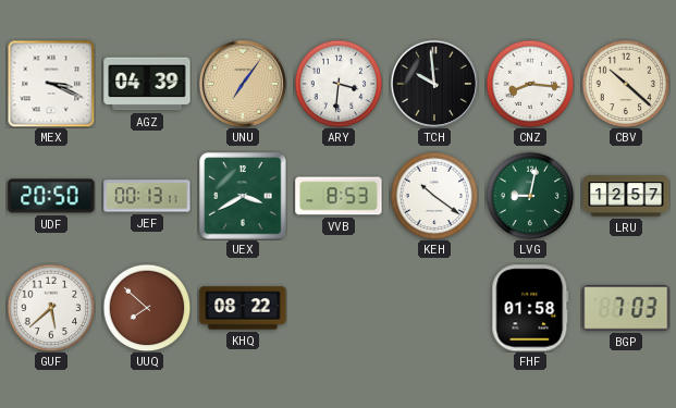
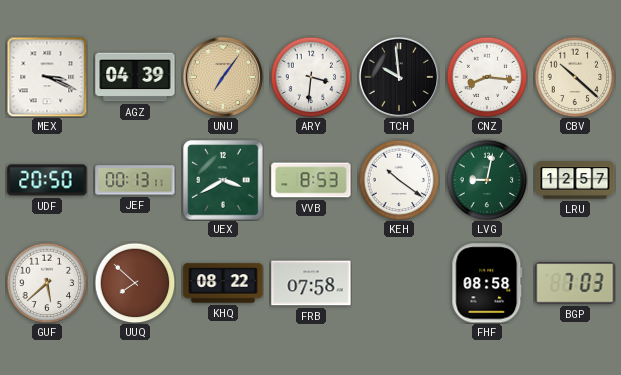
FRB: none -> 07:58
FHF: 01:58 -> 08:58
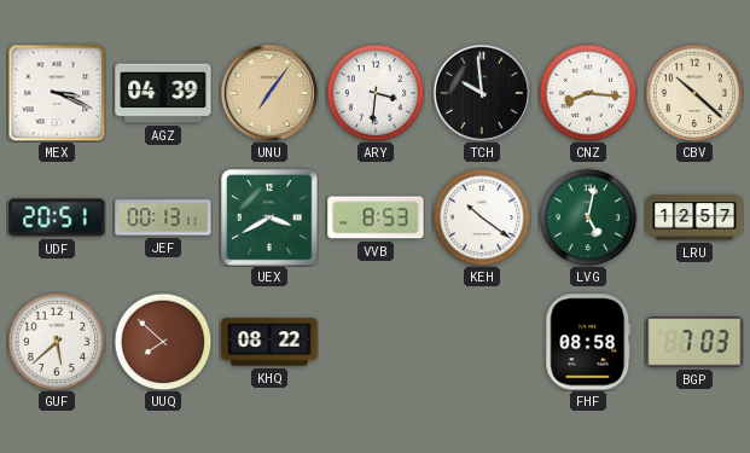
UDF: 20:50 -> 20:51
LVG: 9:02 -> 5:02
FRB: 07:58 -> none
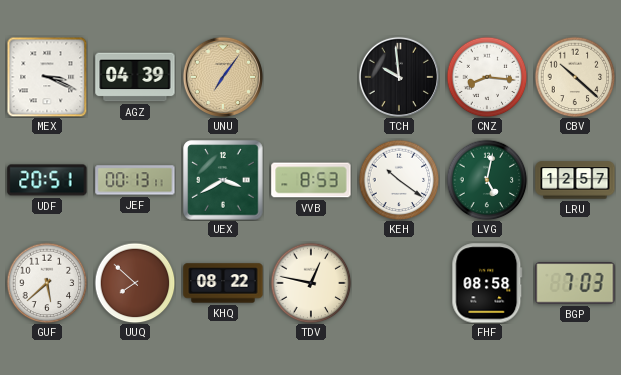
ARY: 3:31 -> none
TDV: none -> 12:47
